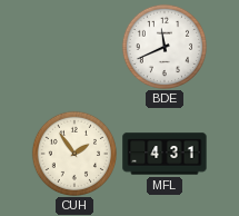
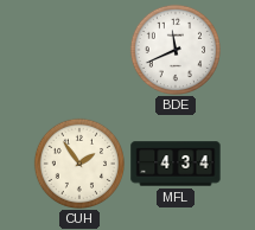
MFL: 4:31 -> 4:34
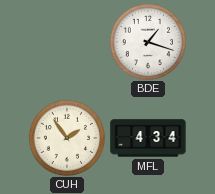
BDE: 11:41 -> 1:18
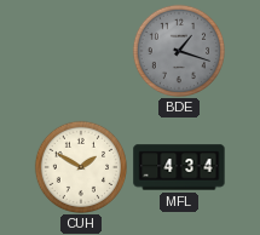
BDE dial: white -> grey
CUH: 1:54 -> 1:50
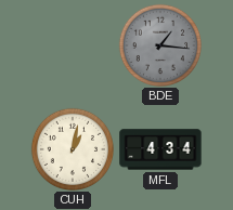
BDE: 1:18 -> 1:16
CUH: 1:50 -> 1:02
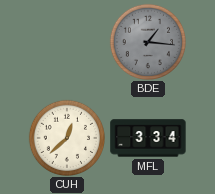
CUH: 1:02 -> 12:38
MFL: 4:34 -> 3:34
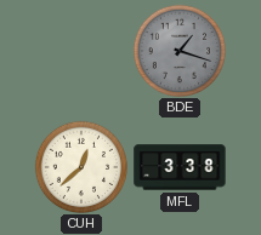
BDE: 1:16 -> 1:18
MFL: 3:34 -> 3:38
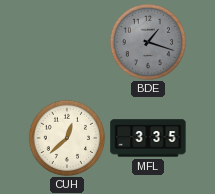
MFL: 3:38 -> 3:35
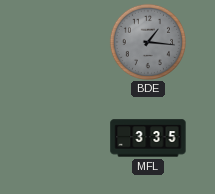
BDE: 1:18 -> 1:16
CUH: 12:38 -> none
